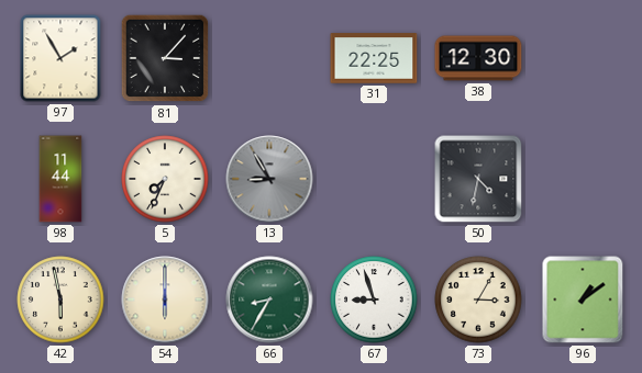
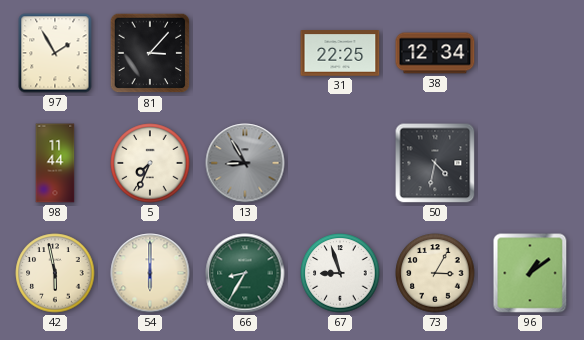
38: 12:30 -> 12:34
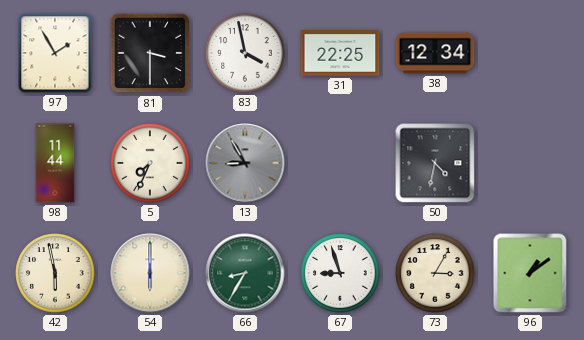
81: 3:07 -> 3:30
83: none -> 3:58
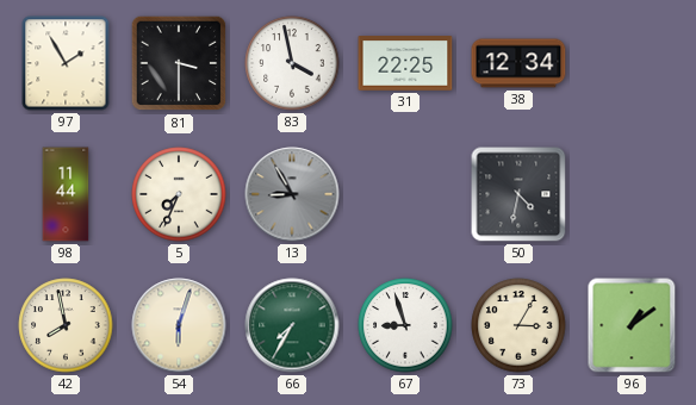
42: 5:58 -> 7:58
54: 6:00 -> 6:03
66: 8:35 -> 7:35
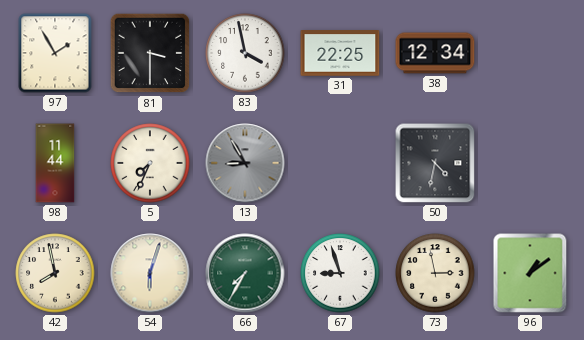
73: 3:05 -> 2:58
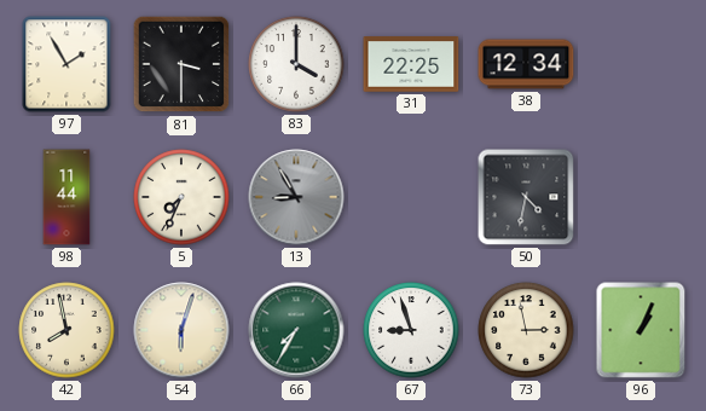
83: 3:58 -> 4:00
96: 1:09 -> 1:04
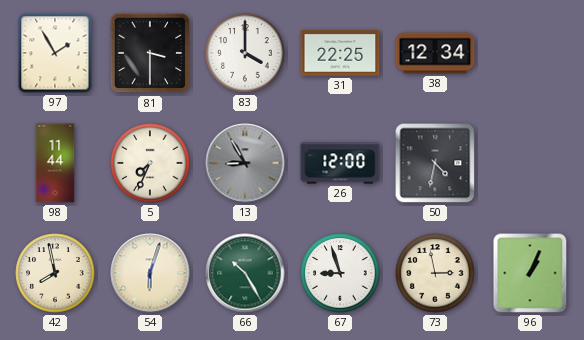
26: none -> 12:00
66: 7:35 -> 10:25
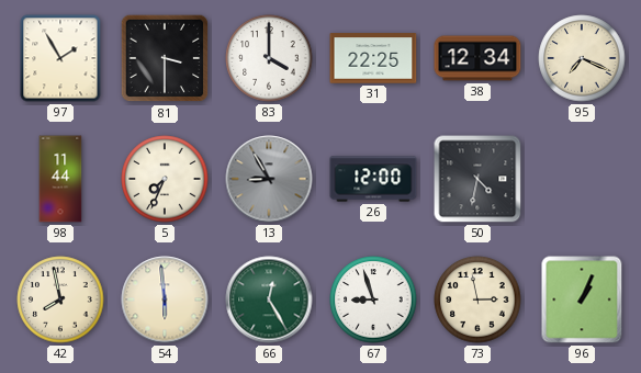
95: none -> 7:19
54: 6:03 -> 5:59
66: 10:25 -> 12:25
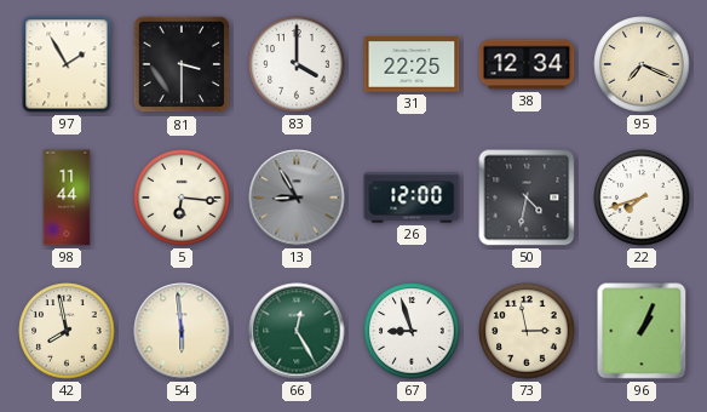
5: 7:34 -> 6:16
22: none -> 7:42
